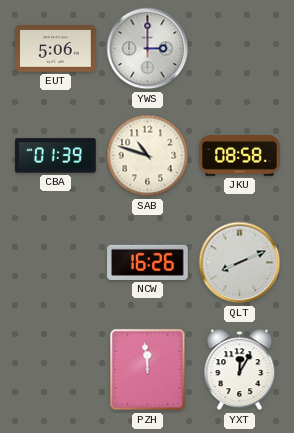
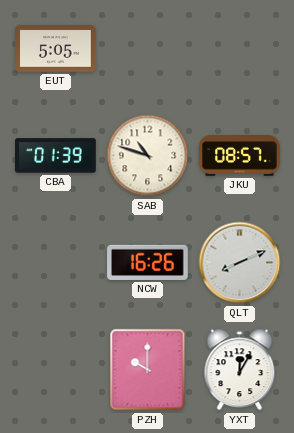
EUT: 5:06 -> 5:05
YWS: 3:00 -> none
JKU: 08:58 -> 08:57
PZH: 11:59 -> 10:00
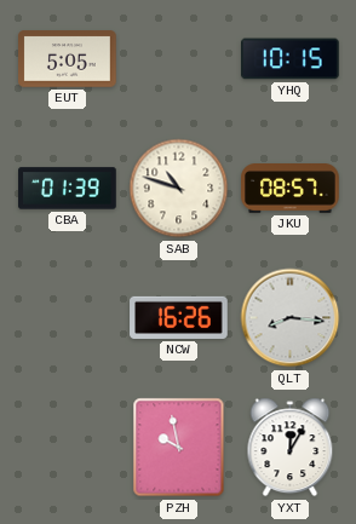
YHQ: none -> 10:15
QLT: 8:11 -> 8:16
PZH: 10:00 -> 9:58
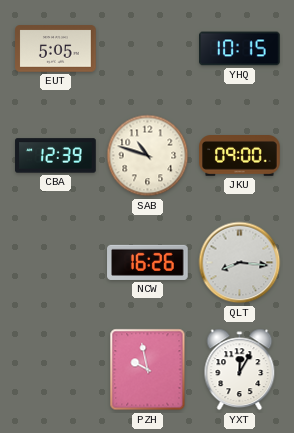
CBA: 01:39 -> 12:39
JKU: 08:57 -> 09:00
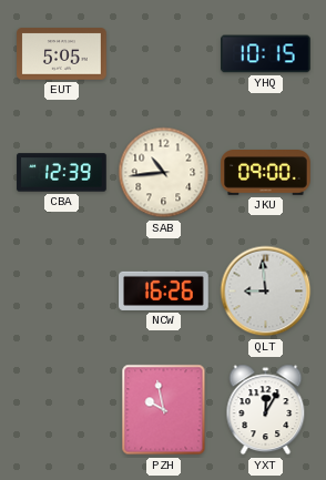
SAB: 10:48 -> 10:44
QLT: 8:16 -> 8:59
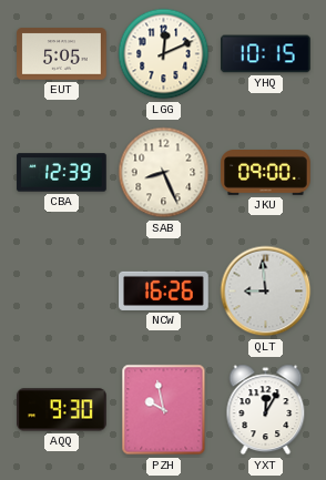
LGG: none -> 12:11
SAB: 10:44 -> 8:26
AQQ: none -> 9:30
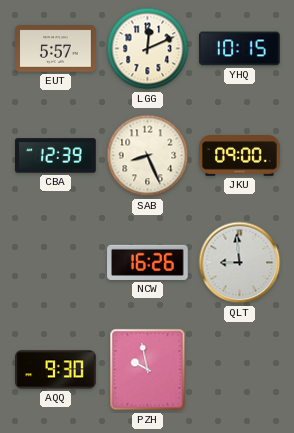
EUT: 5:05 -> 5:57
YXT: 12:05 -> none
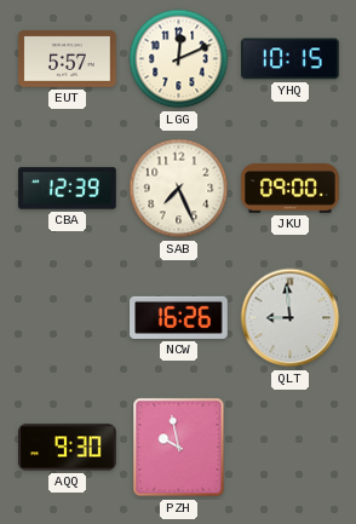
SAB: 8:26 -> 7:26
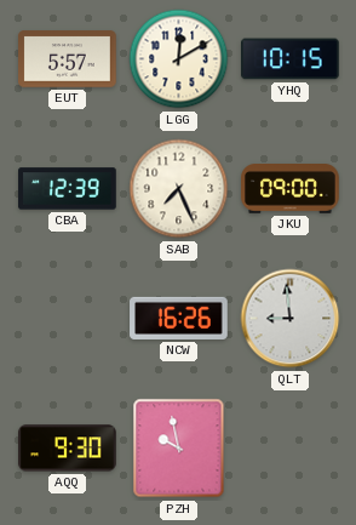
LGG: 12:11 -> 12:10
